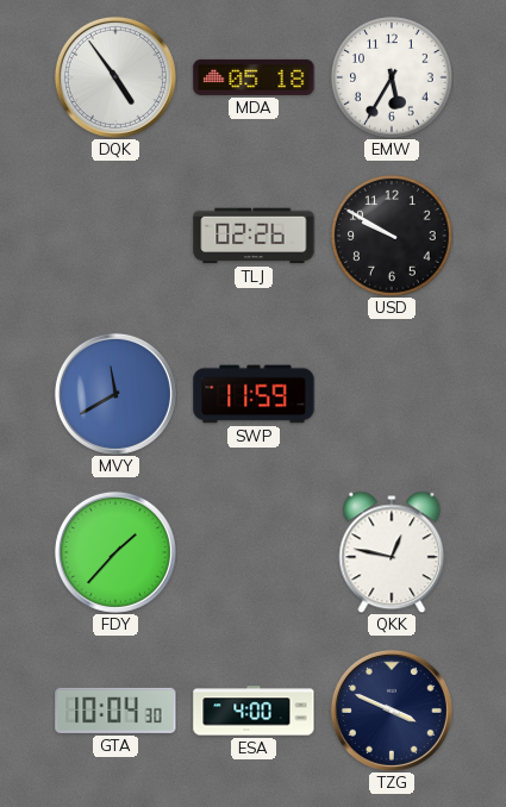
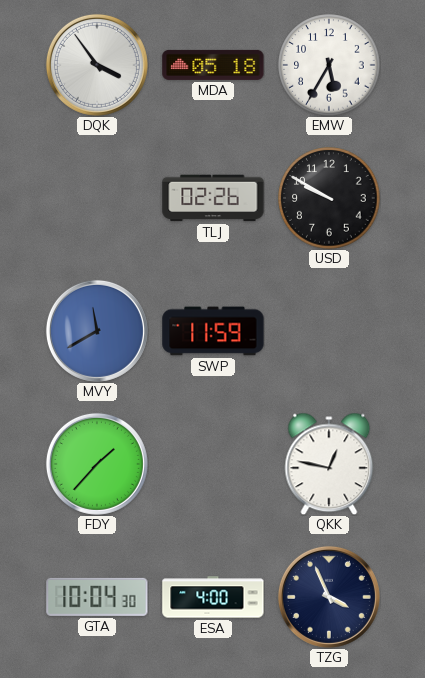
DQK: 4:54 -> 3:54
TZG: 3:49 -> 3:56
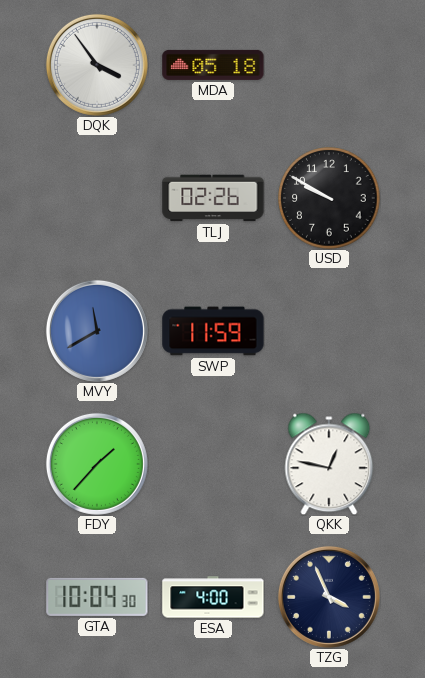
EMW: 5:35 -> none
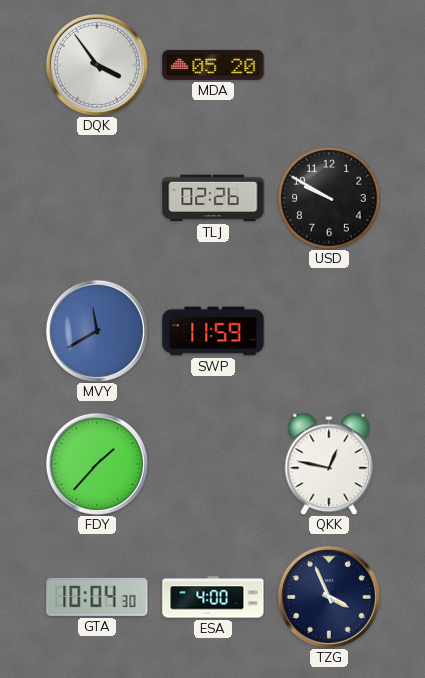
MDA: 05:18 -> 05:20
